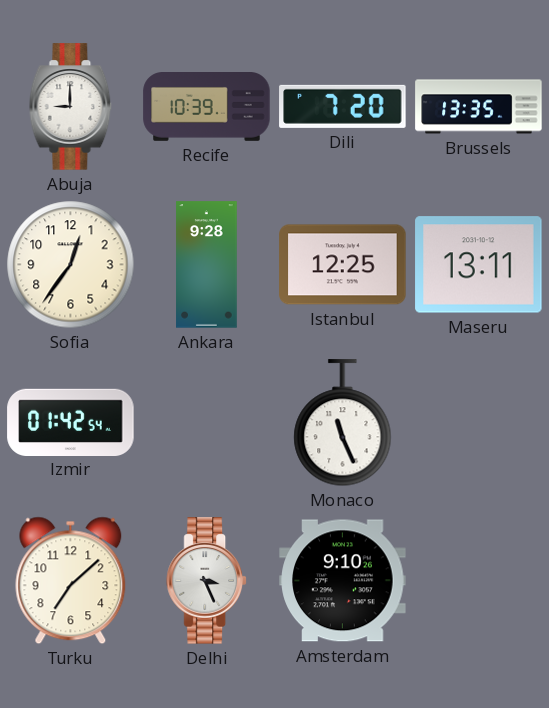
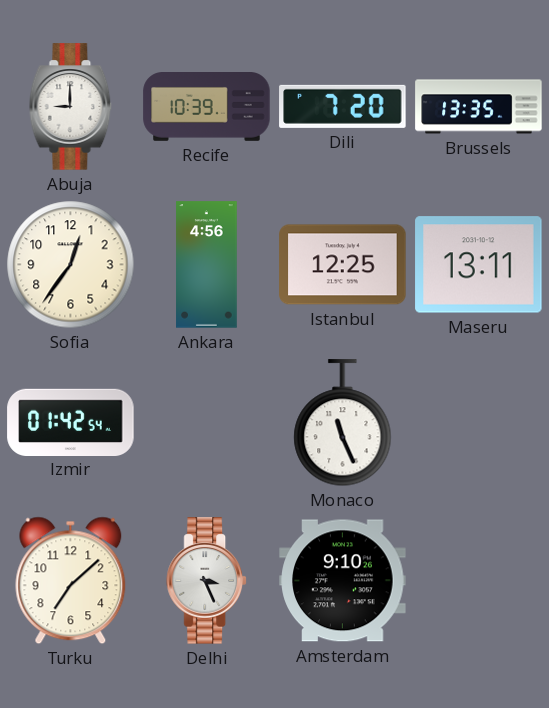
Ankara: 9:28 -> 4:56
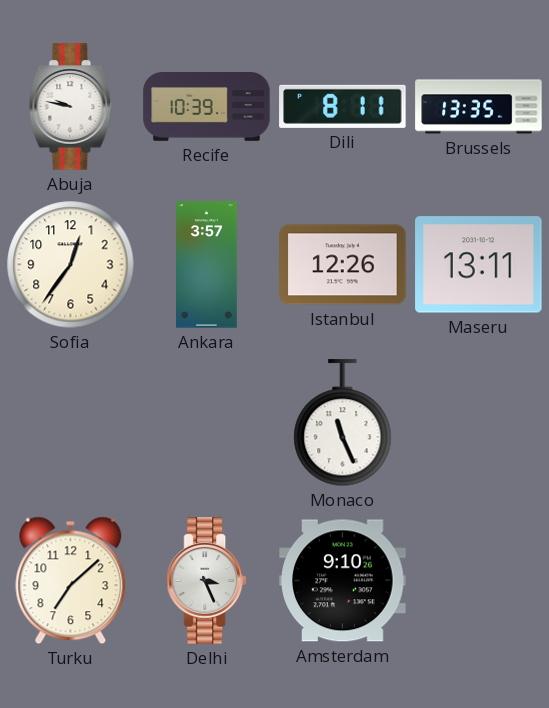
Abuja: 9:00 -> 9:47
Dili: 7:20 -> 8:11
Ankara: 4:56 -> 3:57
Istanbul: 12:25 -> 12:26
Izmir: 01:42 -> none
